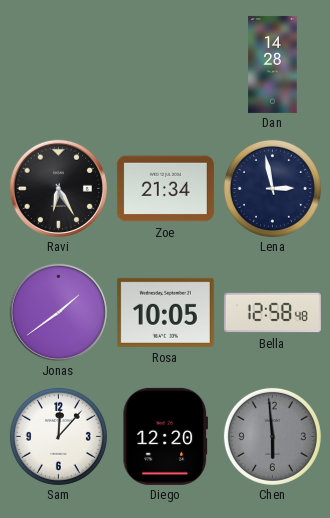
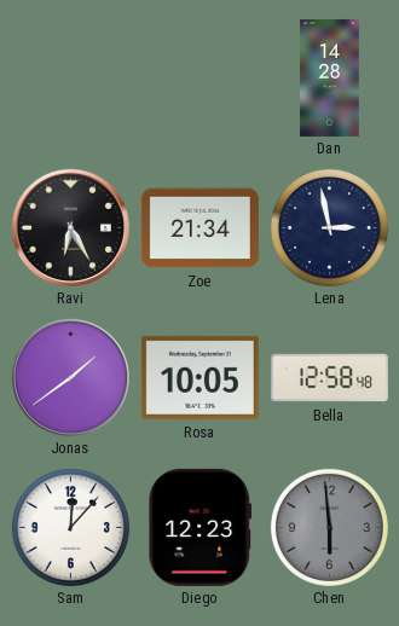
Diego: 12:20 -> 12:23
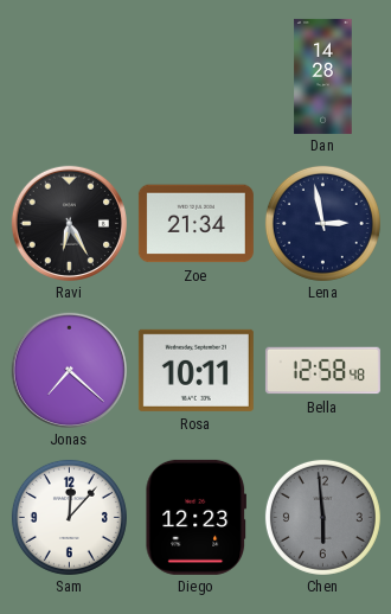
Jonas: 1:39 -> 7:22
Rosa: 10:05 -> 10:11
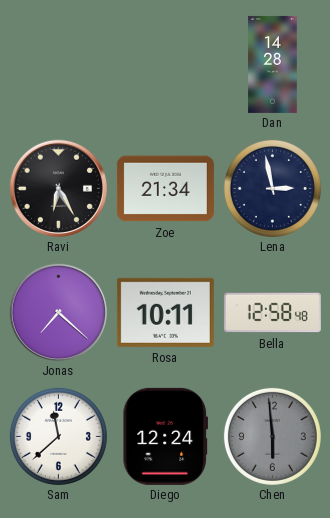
Sam: 12:07 -> 11:38
Diego: 12:23 -> 12:24
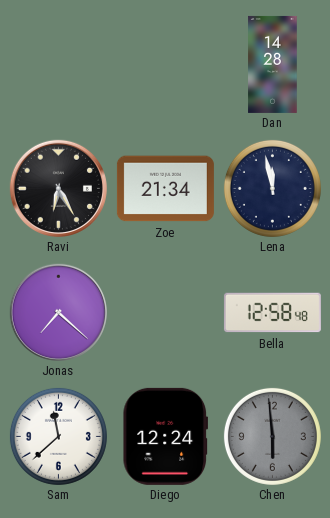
Lena: 2:58 -> 11:58
Rosa: 10:11 -> none
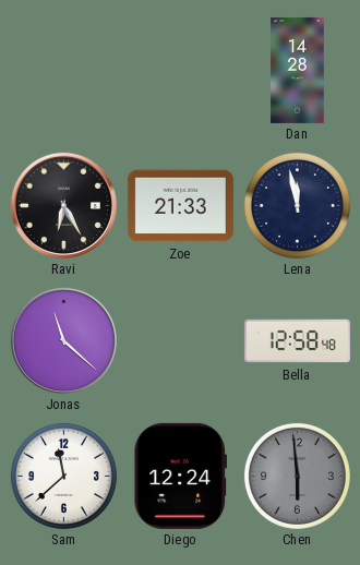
Zoe: 21:34 -> 21:33
Jonas: 7:22 -> 11:22
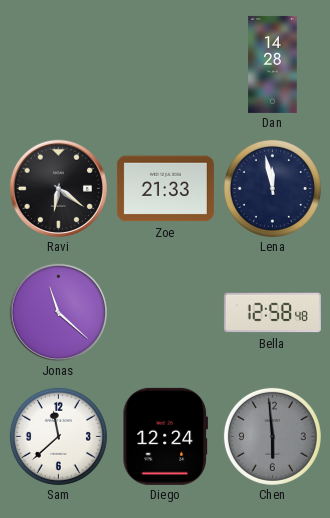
Ravi: 6:25 -> 6:21
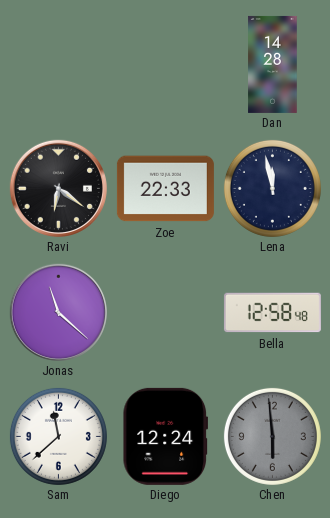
Zoe: 21:33 -> 22:33
